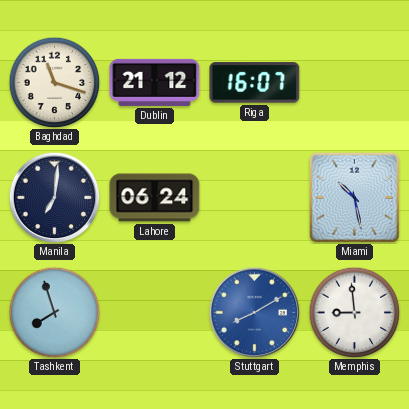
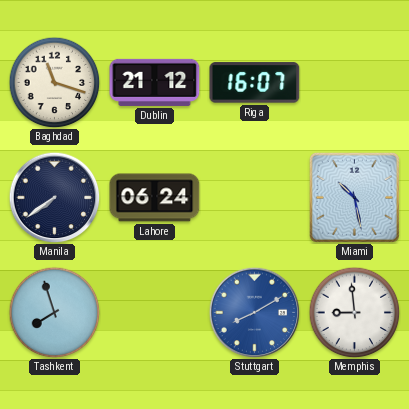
Manila: 7:01 -> 7:39
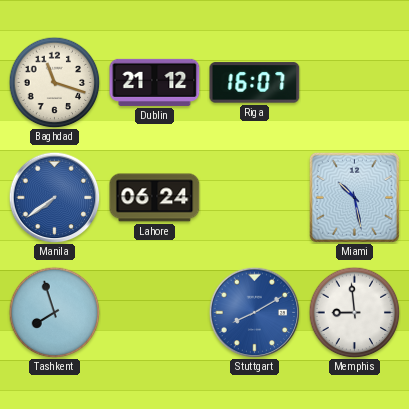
Manila dial: navy -> blue
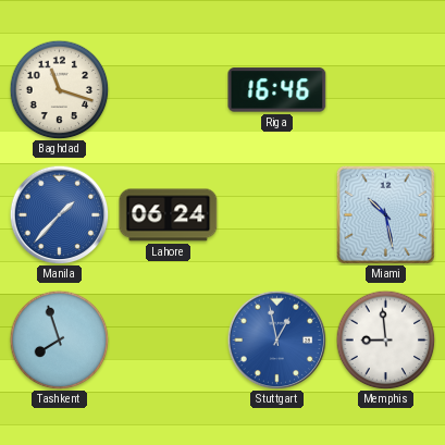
Dublin: 21:12 -> none
Riga: 16:07 -> 16:46
Manila: 7:39 -> 1:37
Stuttgart: 8:10 -> 12:58
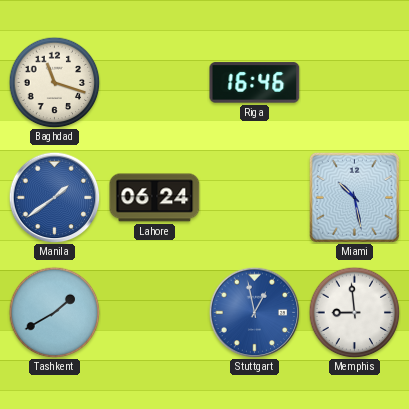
Manila: 1:37 -> 1:39
Tashkent: 7:57 -> 1:40
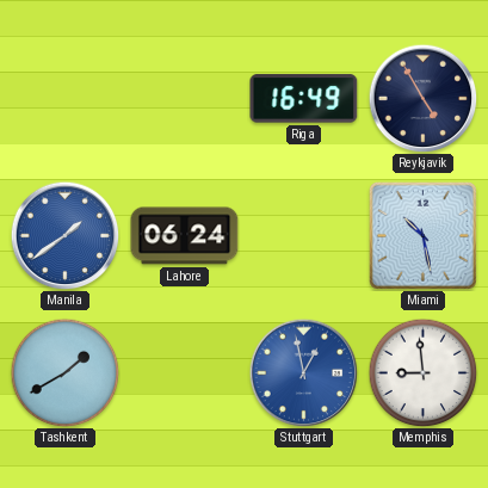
Baghdad: 11:18 -> none
Riga: 16:46 -> 16:49
Reykjavik: none -> 4:55
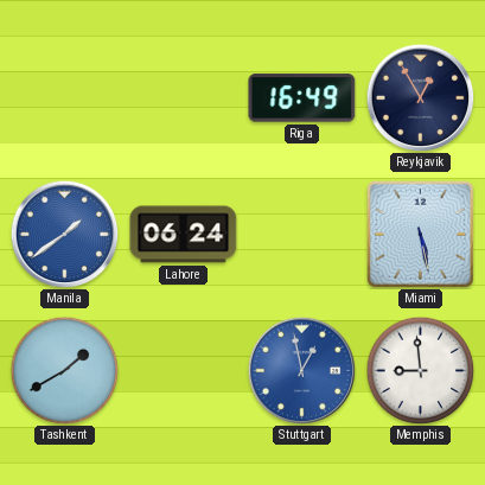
Reykjavik: 4:55 -> 12:55
Miami: 10:28 -> 5:28
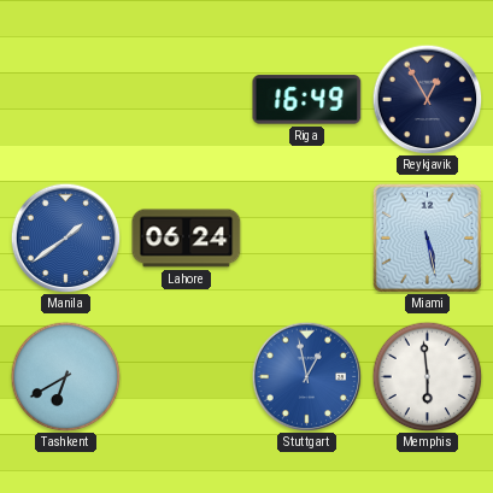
Tashkent: 1:40 -> 6:40
Memphis: 8:59 -> 5:59
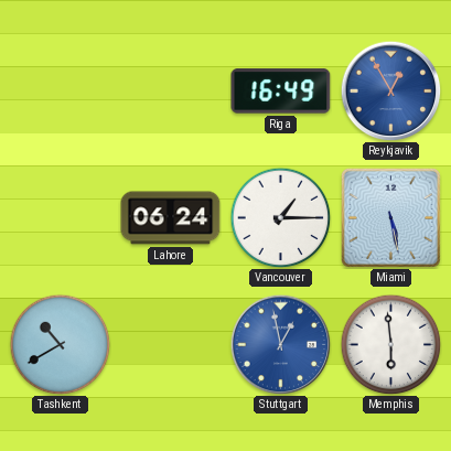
Reykjavik dial: navy -> blue
Manila: 1:39 -> none
Vancouver: none -> 1:15
Tashkent: 6:40 -> 10:40
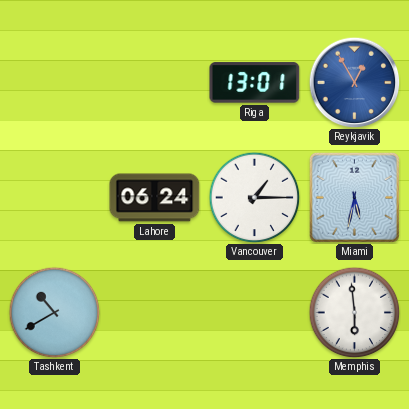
Riga: 16:49 -> 13:01
Miami: 5:28 -> 5:32
Stuttgart: 12:58 -> none
